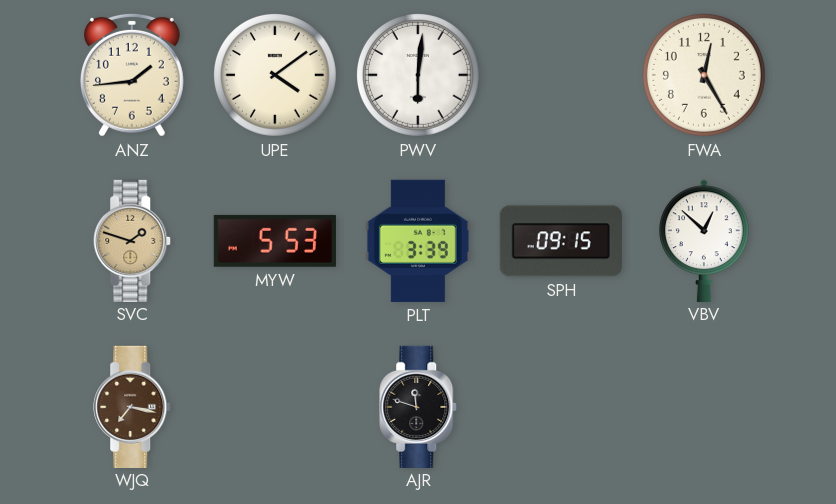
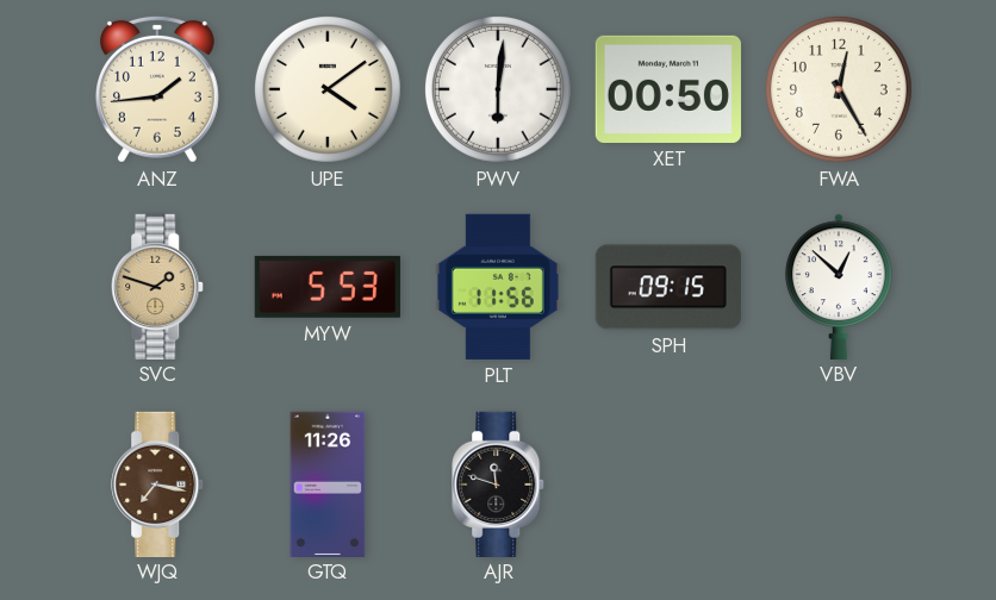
XET: none -> 00:50
PLT: 3:39 -> 11:56
GTQ: none -> 11:26
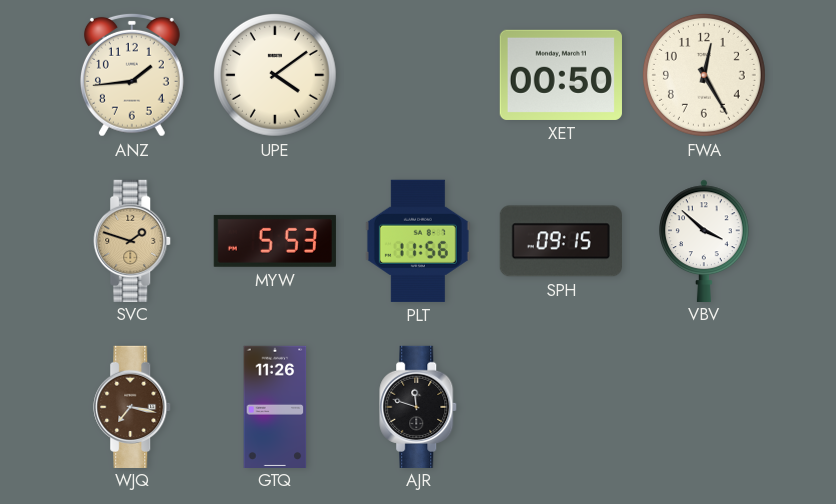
PWV: 6:01 -> none
VBV: 12:52 -> 3:52
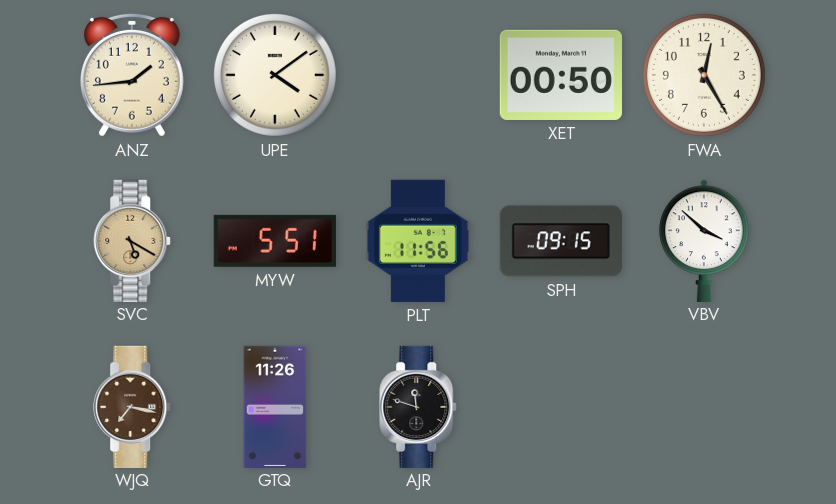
SVC: 1:48 -> 5:20
MYW: 5:53 -> 5:51
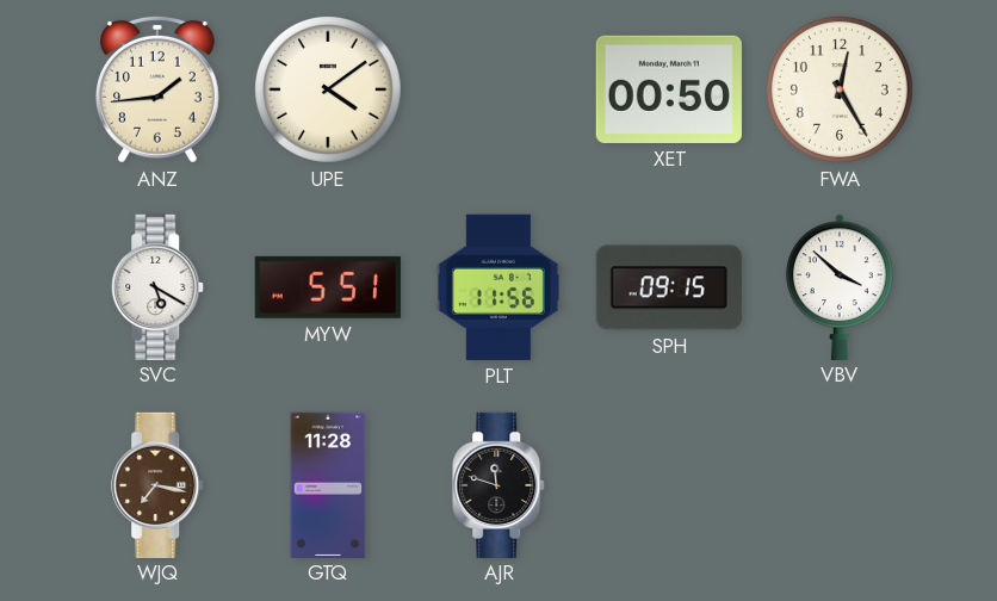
SVC dial: champagne -> white
GTQ: 11:26 -> 11:28
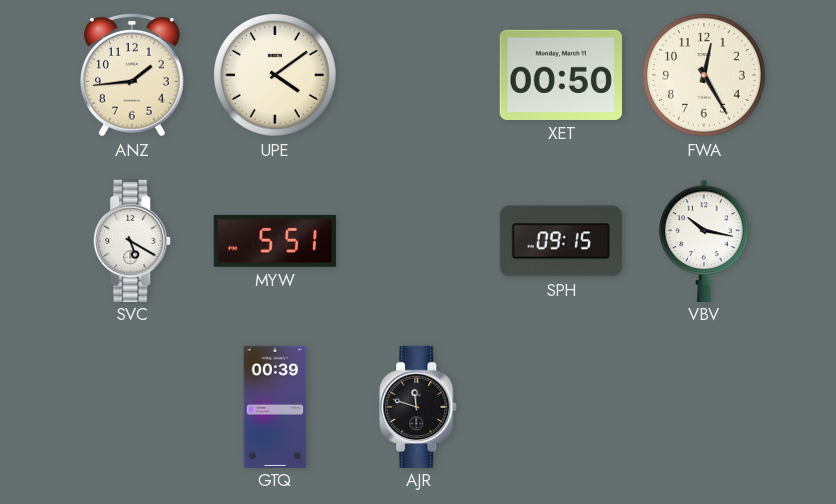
PLT: 11:56 -> none
VBV: 3:52 -> 10:17
WJQ: 7:17 -> none
GTQ: 11:28 -> 00:39
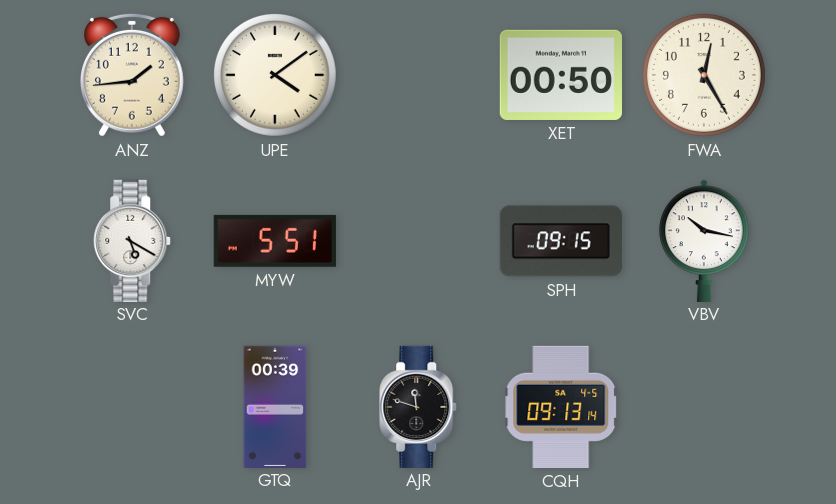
CQH: none -> 09:13
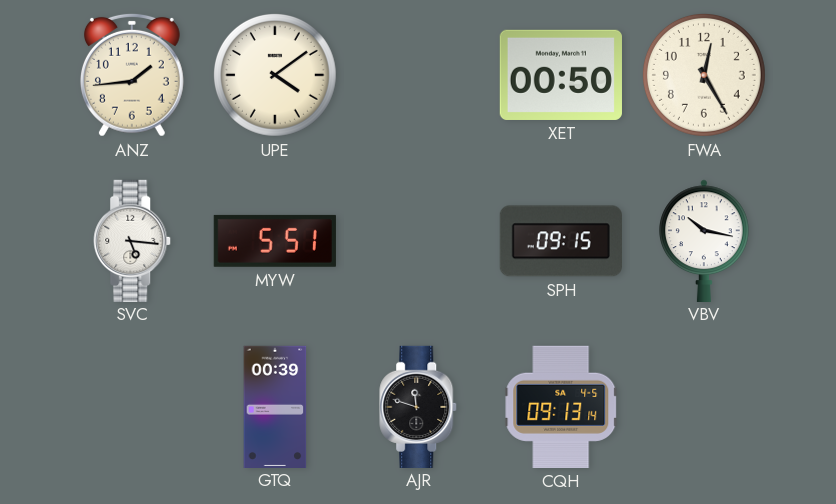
SVC: 5:20 -> 5:16
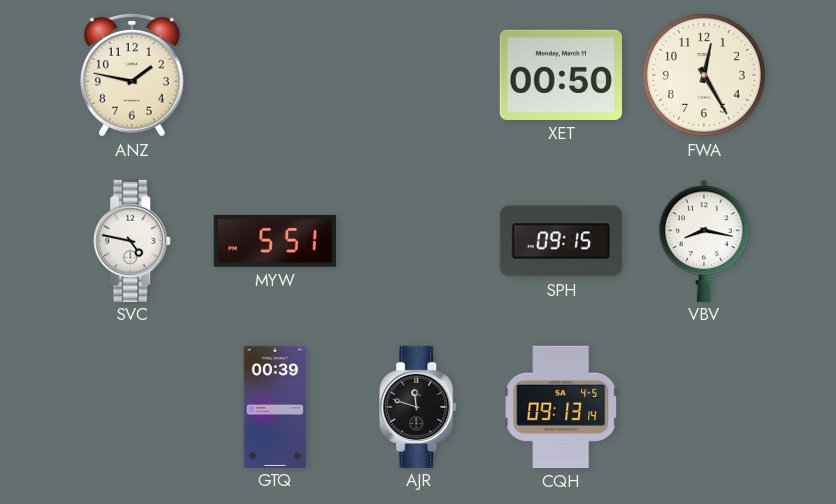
ANZ: 1:44 -> 1:47
UPE: 4:09 -> none
SVC: 5:16 -> 4:47
VBV: 10:17 -> 8:17
